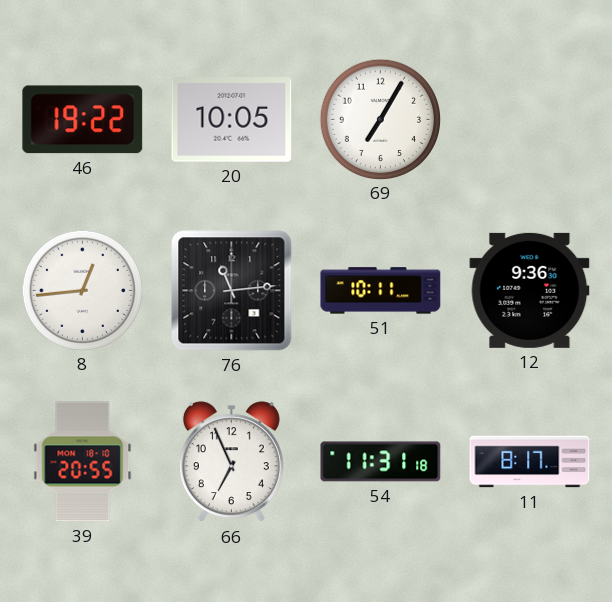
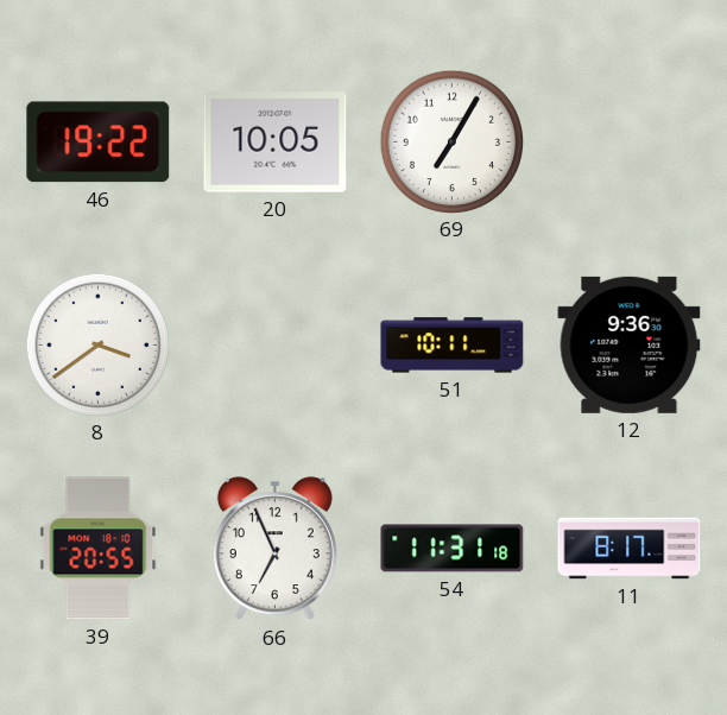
8: 12:44 -> 3:39
76: 11:14 -> none
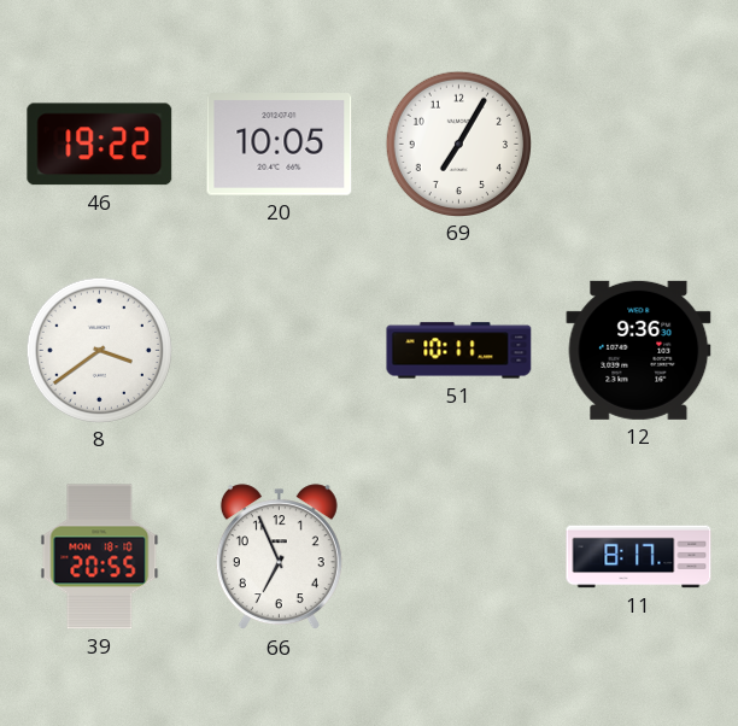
54: 11:31 -> none
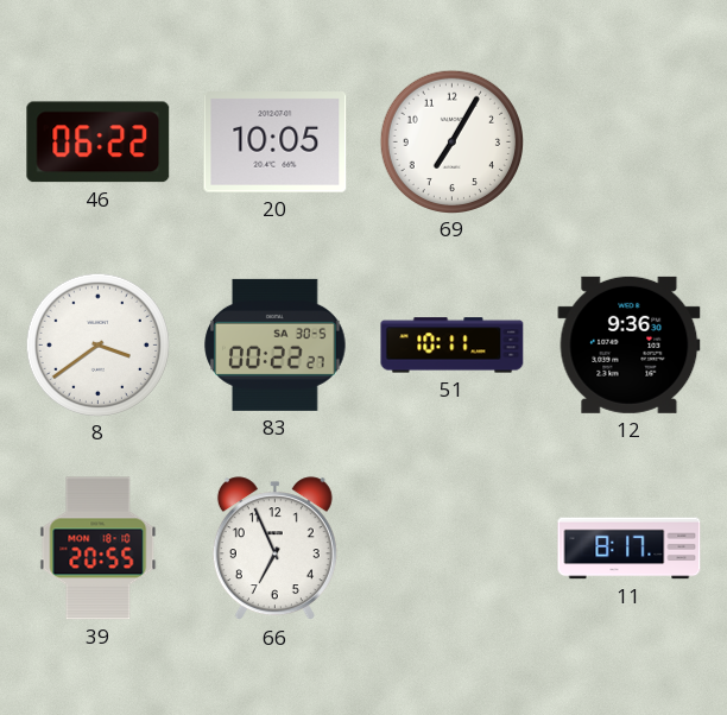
46: 19:22 -> 06:22
83: none -> 00:22
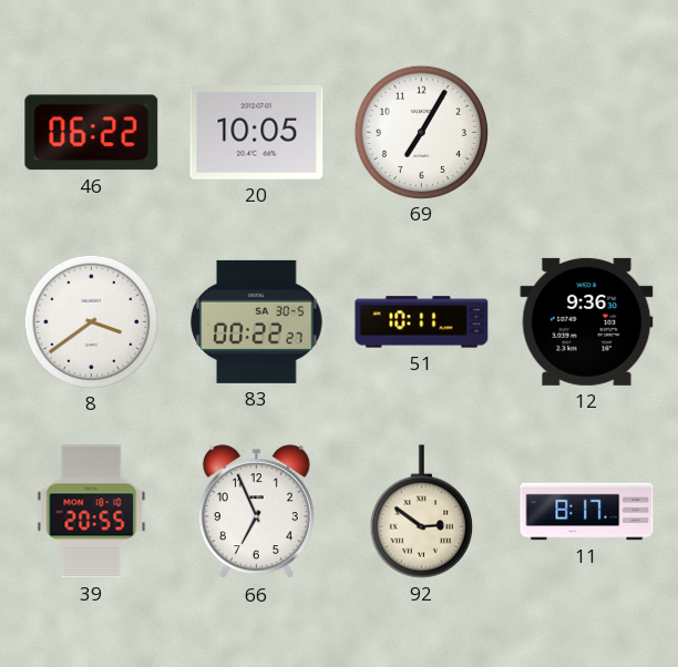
92: none -> 2:51
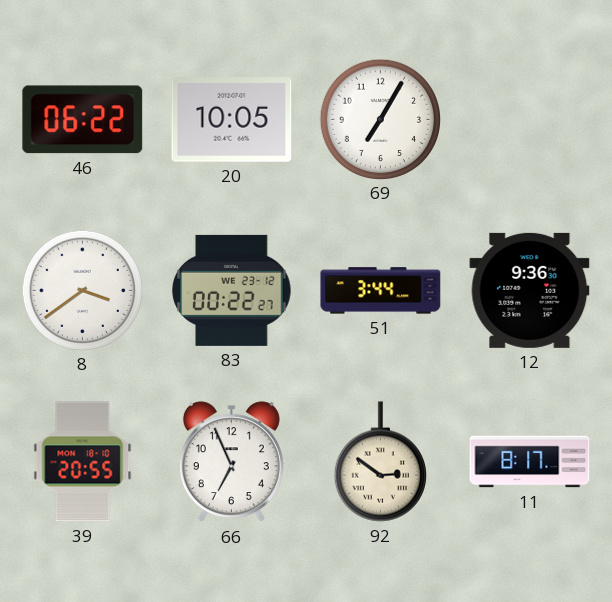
83 date: SA 30-5 -> WE 23-12
51: 10:11 -> 3:44
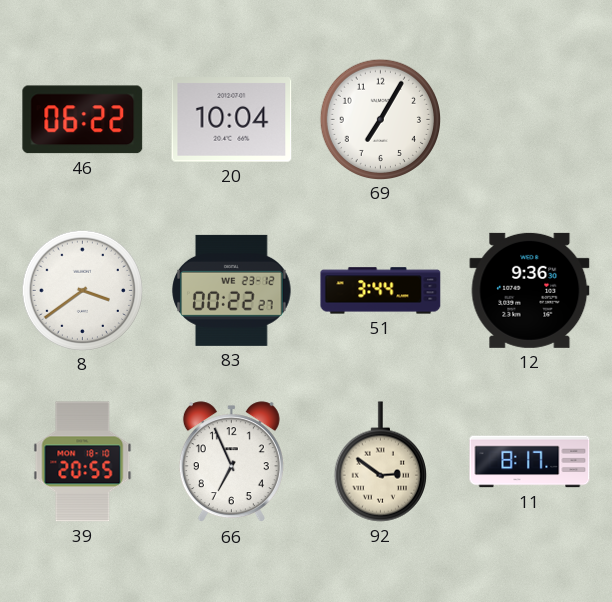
20: 10:05 -> 10:04
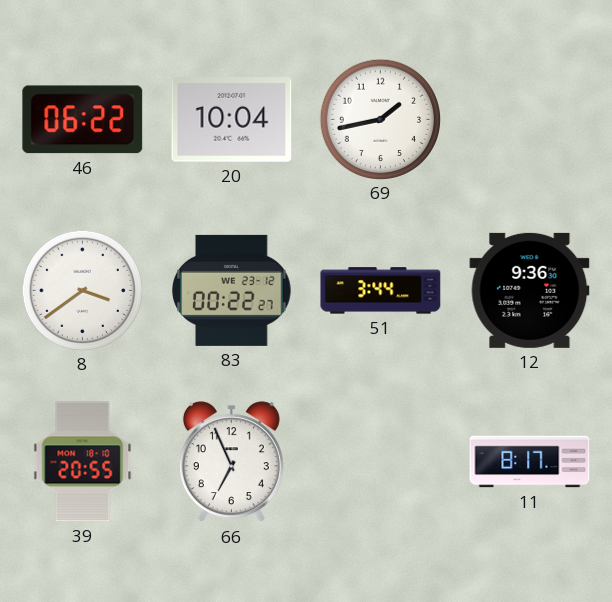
69: 7:05 -> 1:43
92: 2:51 -> none
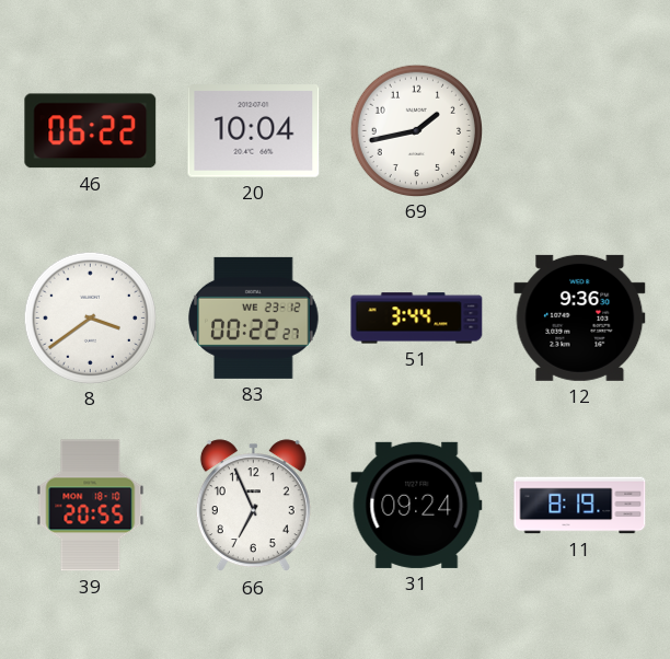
31: none -> 09:24
11: 8:17 -> 8:19
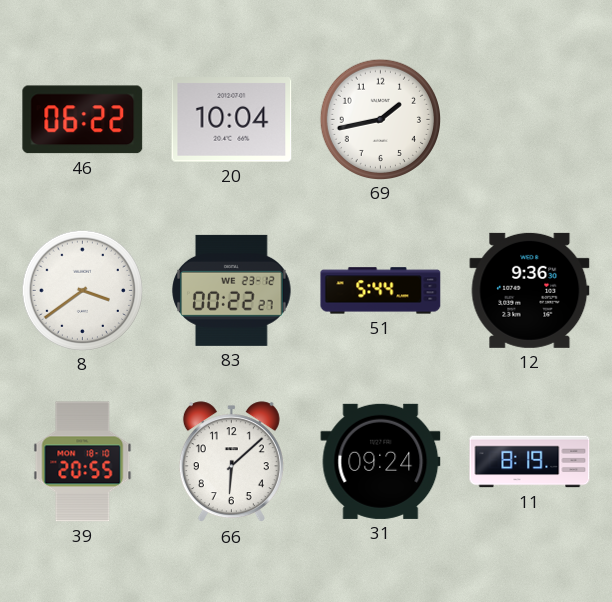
51: 3:44 -> 5:44
66: 6:56 -> 6:08
